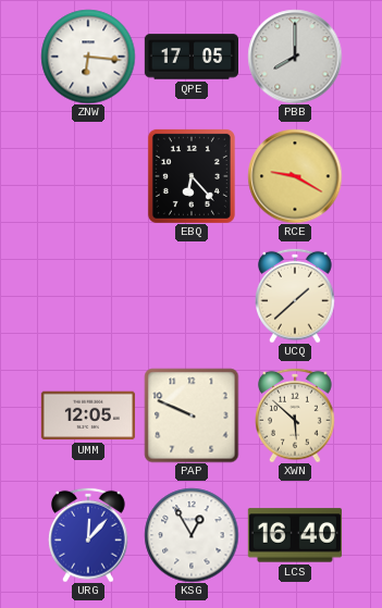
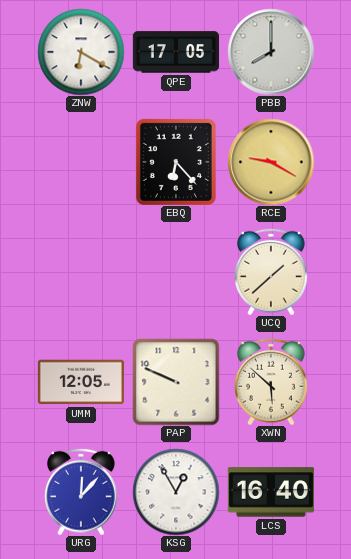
ZNW: 6:16 -> 6:20
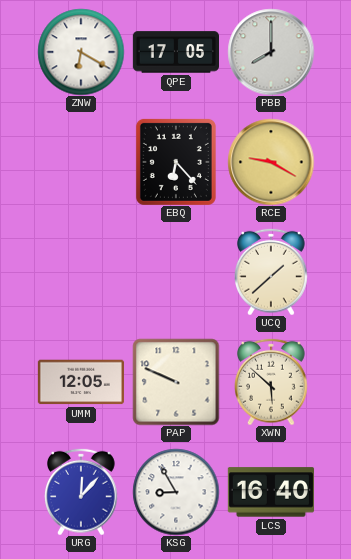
KSG: 12:55 -> 8:55
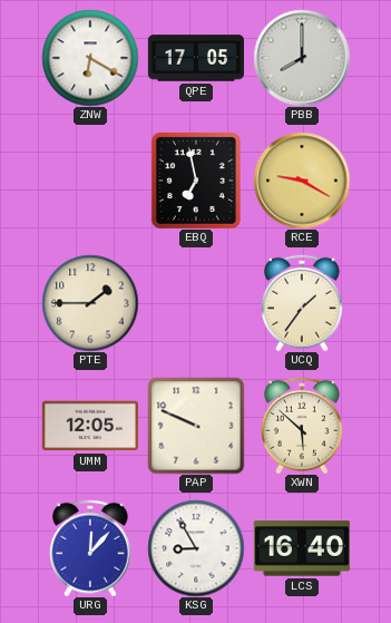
EBQ: 6:23 -> 6:58
PTE: none -> 1:45
UCQ: 1:38 -> 1:36
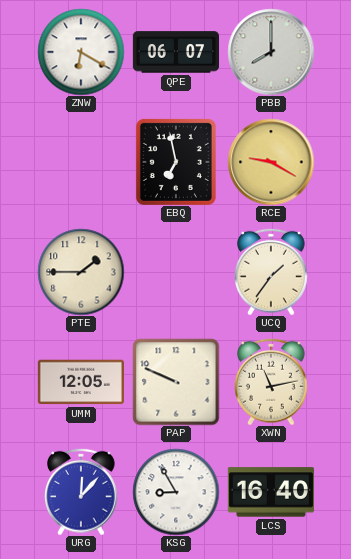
QPE: 17:05 -> 06:07
XWN: 5:52 -> 11:13
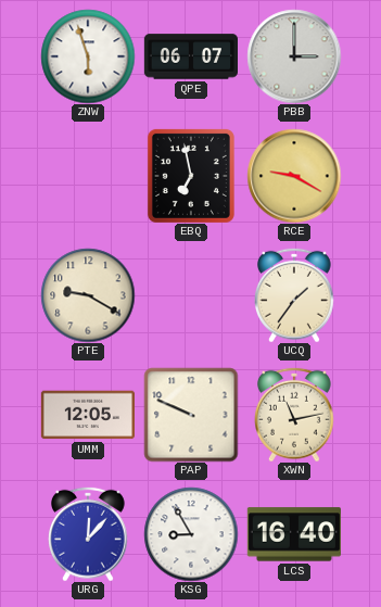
ZNW: 6:20 -> 5:57
PBB: 8:00 -> 3:00
PTE: 1:45 -> 9:20
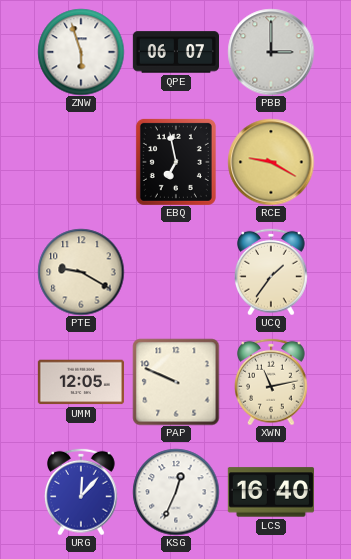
KSG: 8:55 -> 12:34
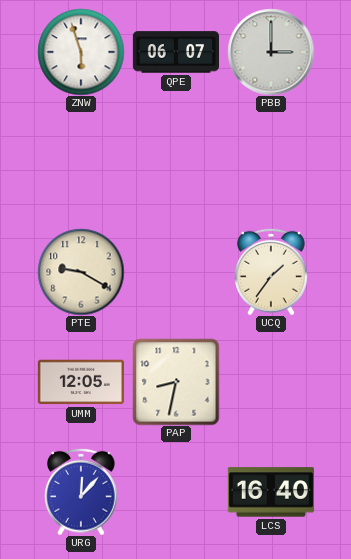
EBQ: 6:58 -> none
RCE: 9:20 -> none
PAP: 9:49 -> 8:32
XWN: 11:13 -> none
KSG: 12:34 -> none
